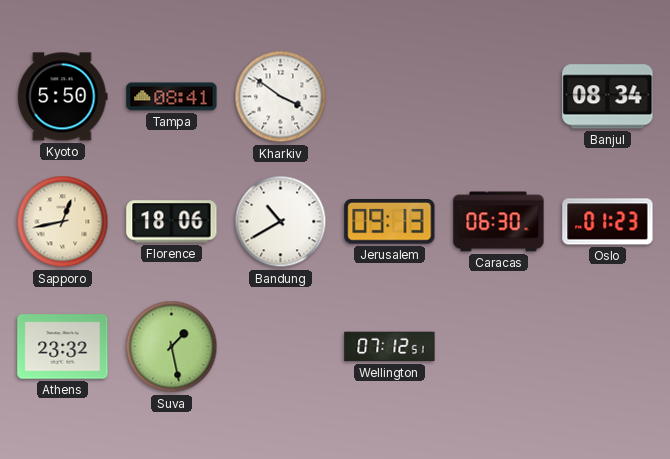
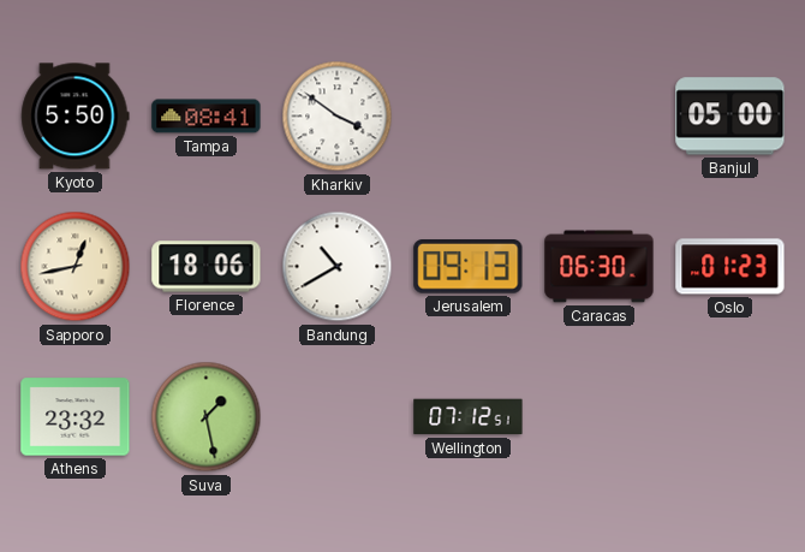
Banjul: 08:34 -> 05:00
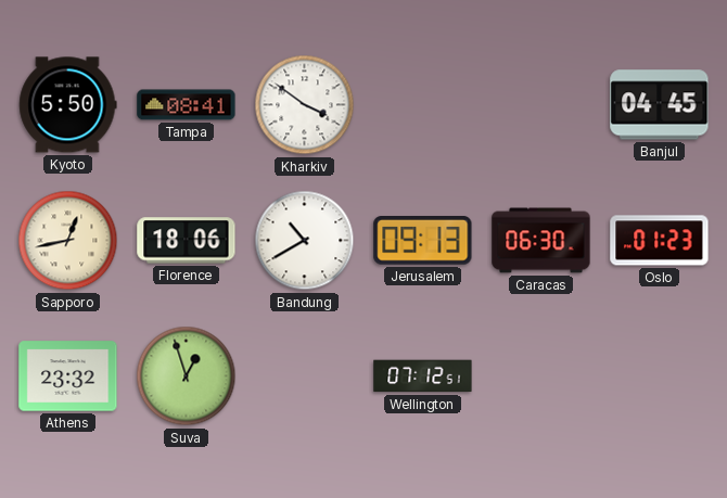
Banjul: 05:00 -> 04:45
Suva: 1:28 -> 12:57
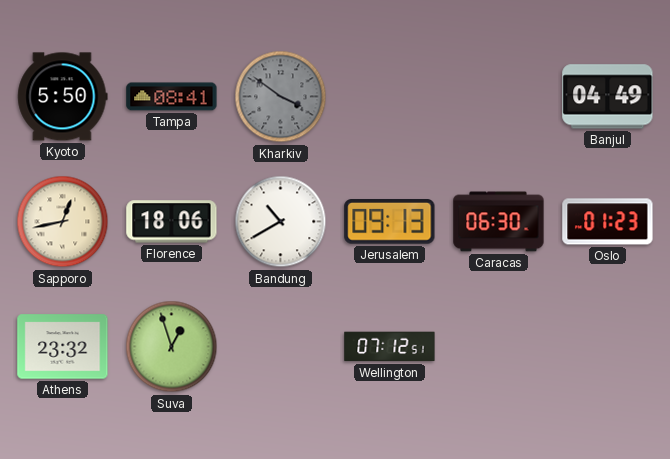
Kharkiv dial: white -> grey
Banjul: 04:45 -> 04:49
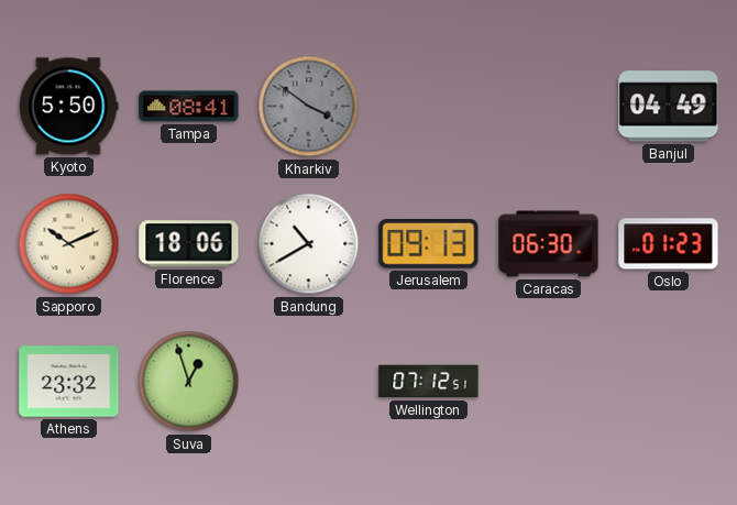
Sapporo: 12:43 -> 10:11
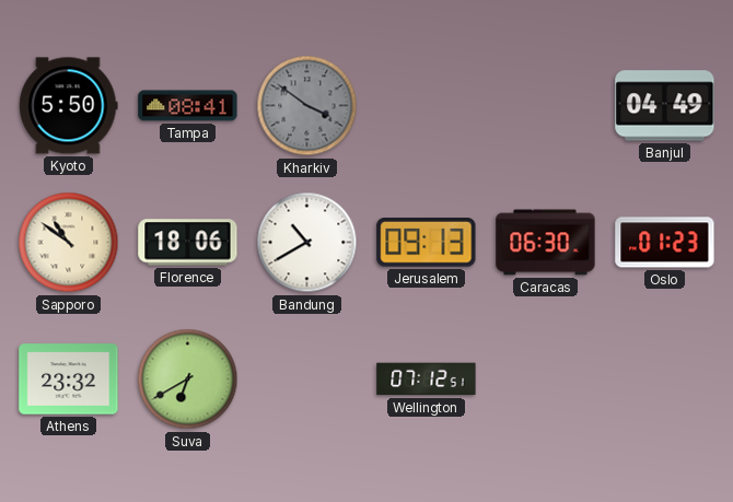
Sapporo: 10:11 -> 10:51
Suva: 12:57 -> 6:40
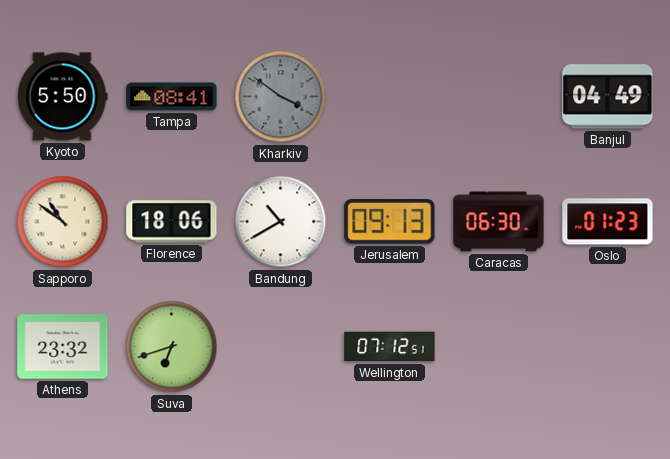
Suva: 6:40 -> 6:42
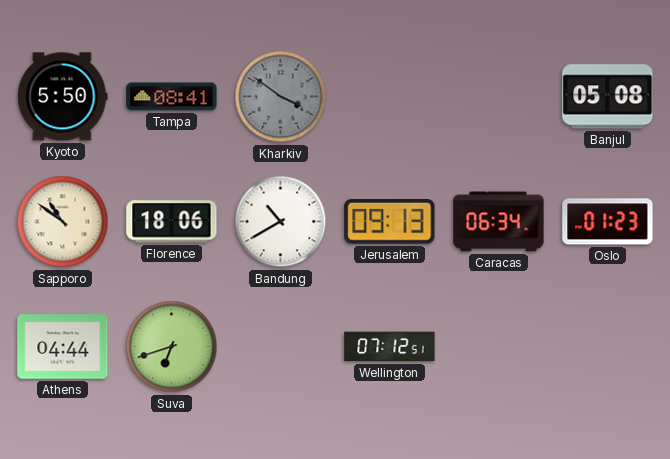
Banjul: 04:49 -> 05:08
Caracas: 06:30 -> 06:34
Athens: 23:32 -> 04:44
